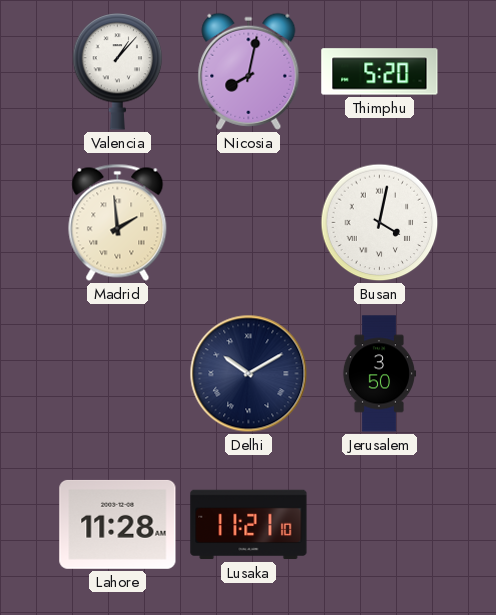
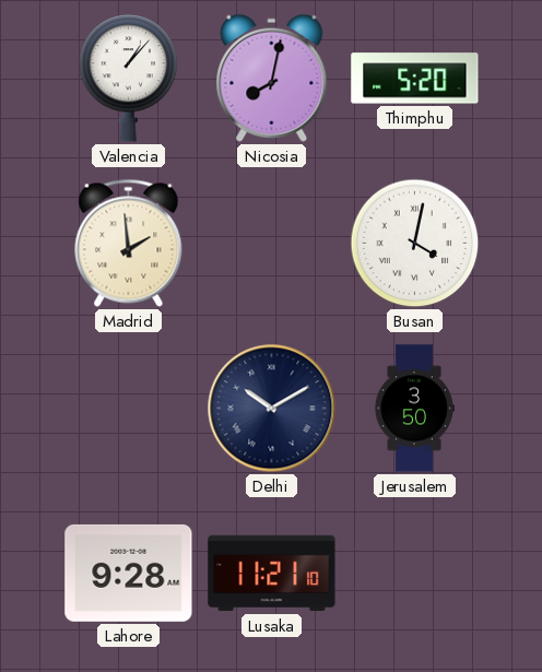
Lahore: 11:28 -> 9:28
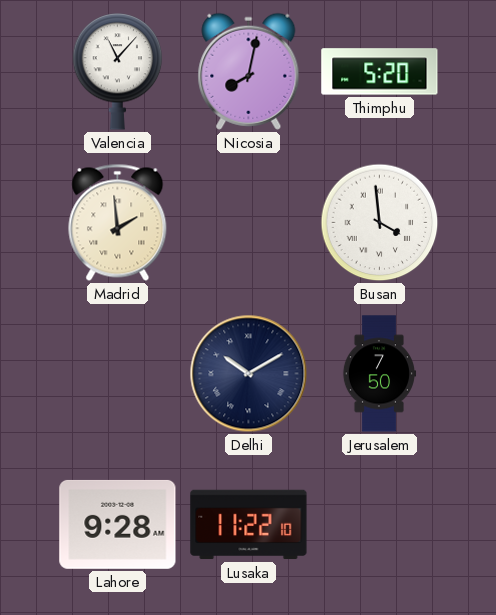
Valencia: 1:07 -> 11:07
Busan: 4:02 -> 3:59
Jerusalem: 3:50 -> 7:50
Lusaka: 11:21 -> 11:22
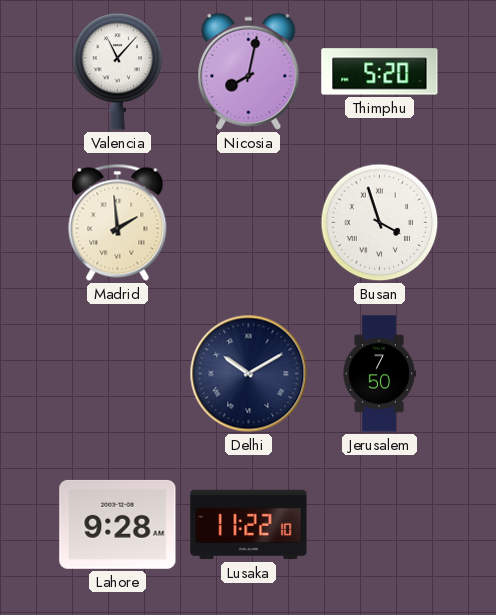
Busan: 3:59 -> 3:57
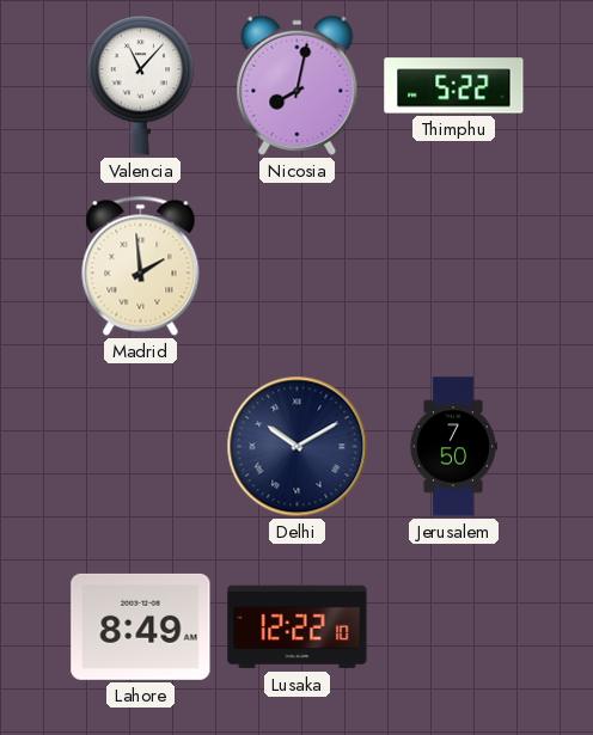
Thimphu: 5:20 -> 5:22
Busan: 3:57 -> none
Lahore: 9:28 -> 8:49
Lusaka: 11:22 -> 12:22
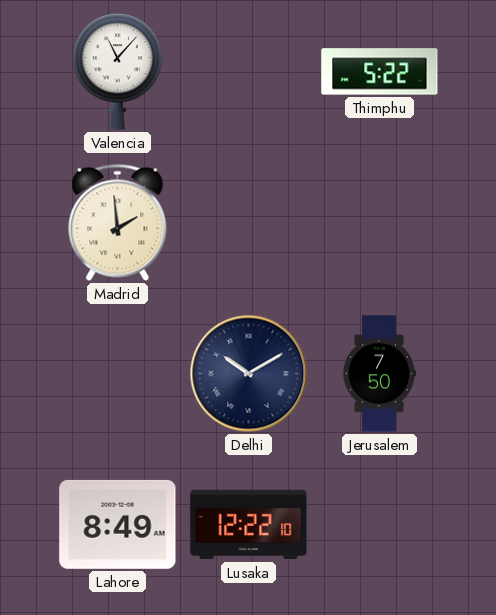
Nicosia: 8:02 -> none
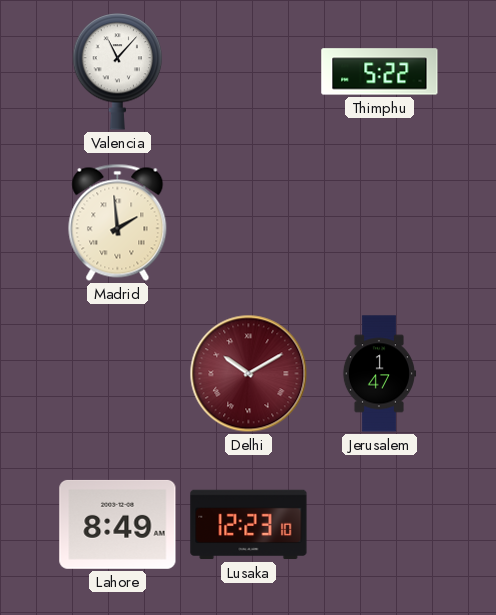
Delhi dial: navy -> burgundy
Jerusalem: 7:50 -> 1:47
Lusaka: 12:22 -> 12:23
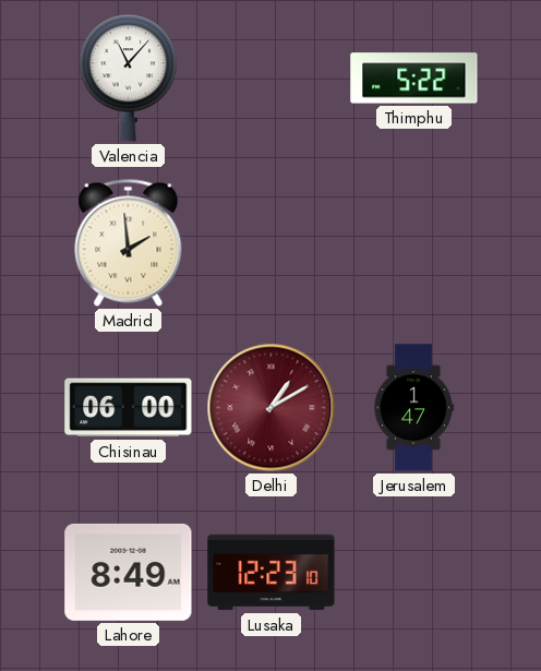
Chisinau: none -> 06:00
Delhi: 10:10 -> 1:10
